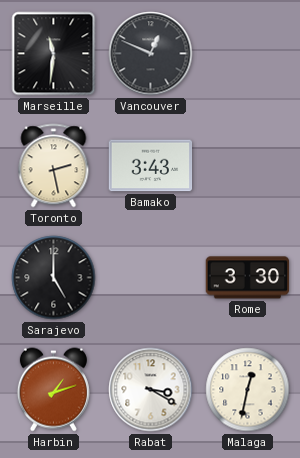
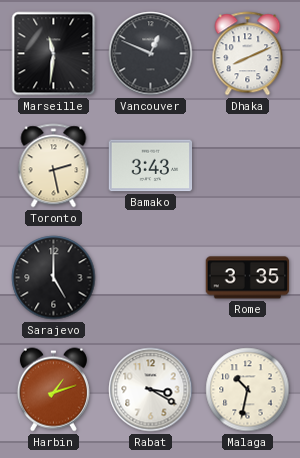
Dhaka: none -> 8:11
Rome: 3:30 -> 3:35
Malaga: 12:32 -> 10:32
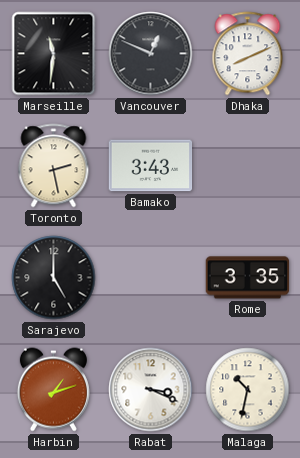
Rabat: 3:20 -> 3:19
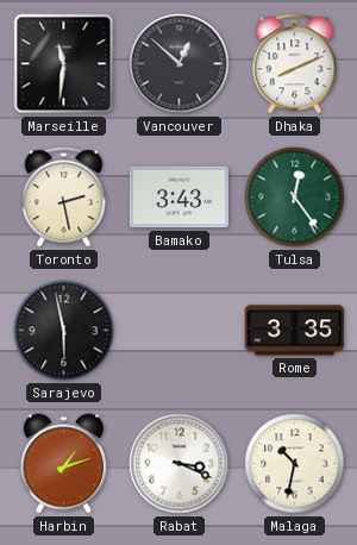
Vancouver: 12:49 -> 12:52
Tulsa: none -> 12:24
Sarajevo: 5:00 -> 5:58
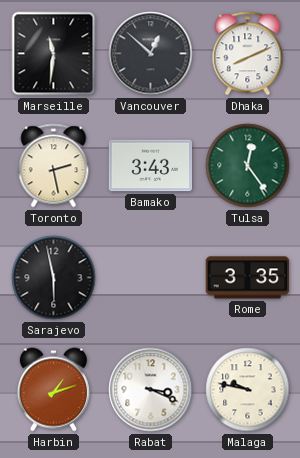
Malaga: 10:32 -> 9:47
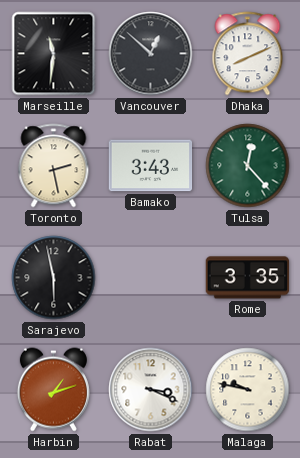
Tulsa: 12:24 -> 12:23
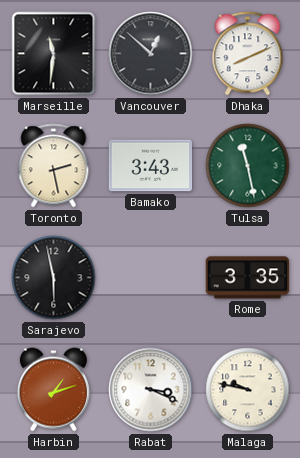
Tulsa: 12:23 -> 11:28
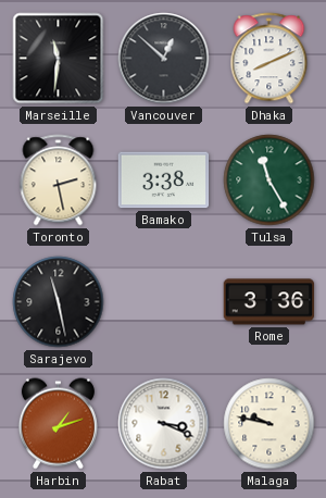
Bamako: 3:43 -> 3:38
Tulsa: 11:28 -> 11:25
Sarajevo: 5:58 -> 11:28
Rome: 3:35 -> 3:36
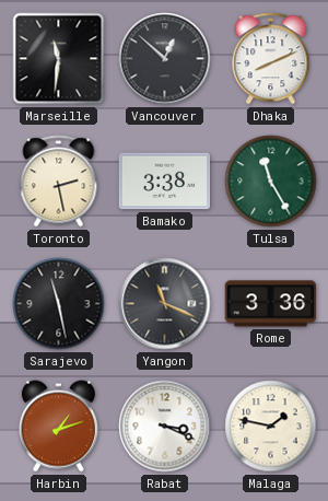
Yangon: none -> 11:19
Malaga: 9:47 -> 1:47
